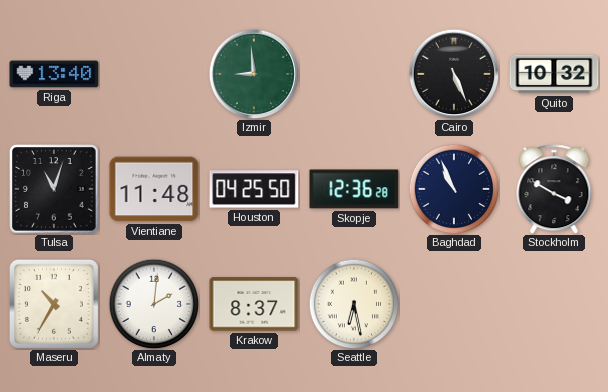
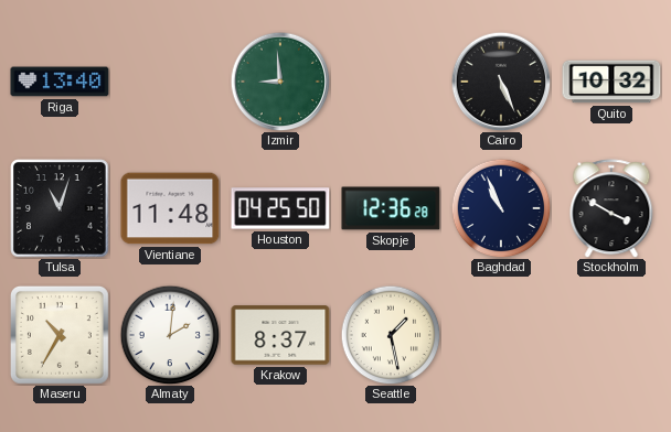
Seattle: 6:28 -> 1:28
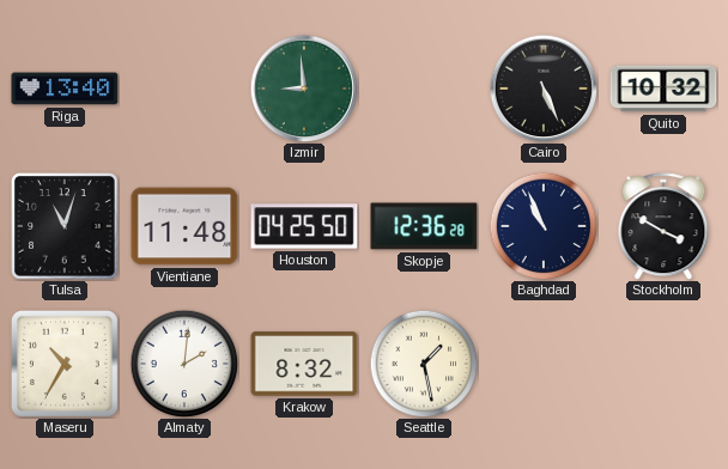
Krakow: 8:37 -> 8:32
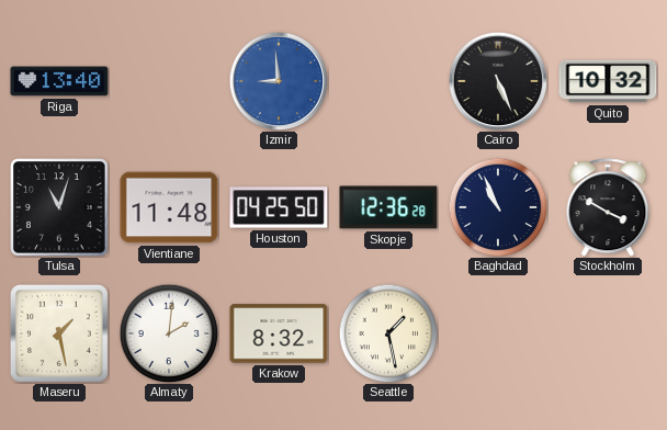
Izmir dial: green -> blue
Maseru: 10:35 -> 1:28
